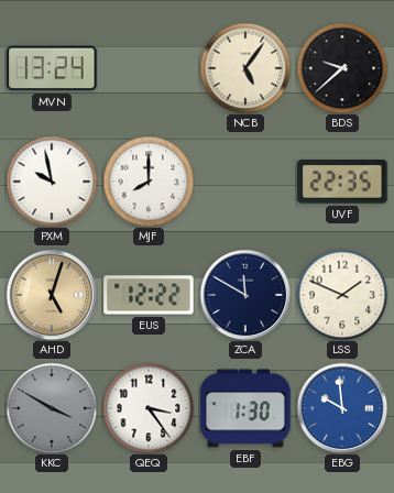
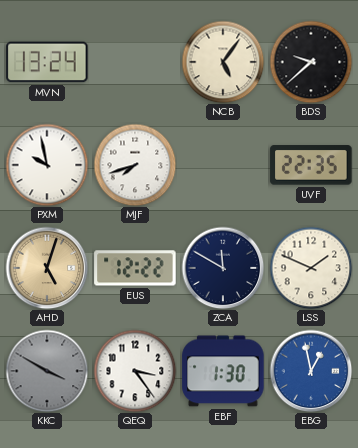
MJF: 8:00 -> 7:42
EBG: 9:59 -> 12:58
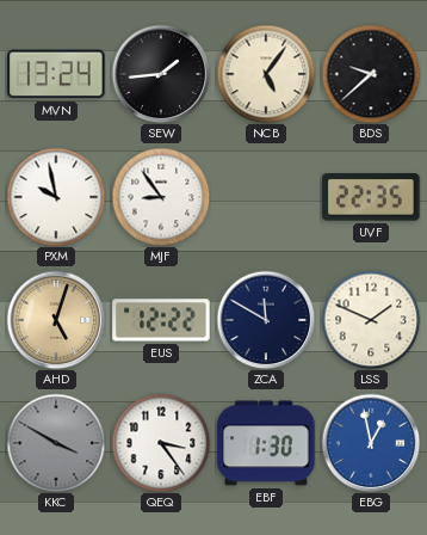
SEW: none -> 1:44
MJF: 7:42 -> 8:54
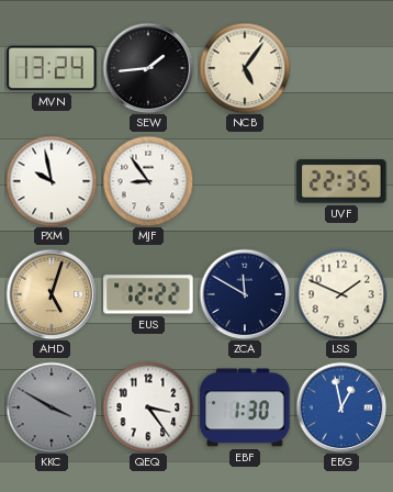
BDS: 9:38 -> none
